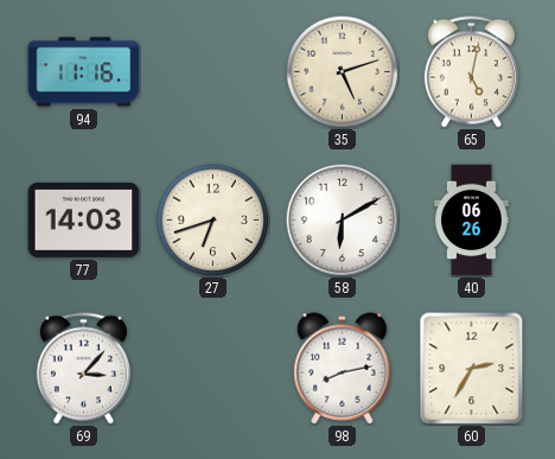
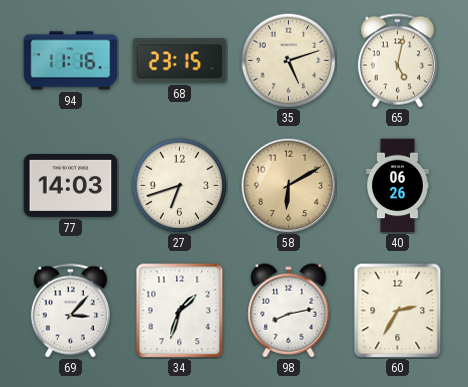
68: none -> 23:15
58 dial: white -> champagne
34: none -> 1:33
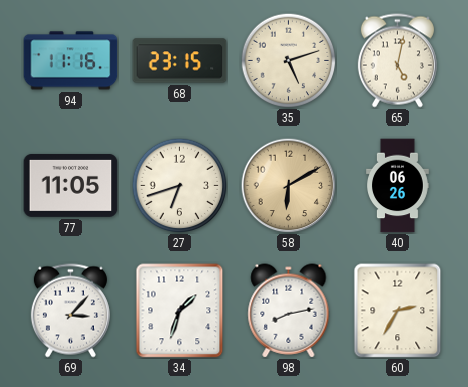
77: 14:03 -> 11:05
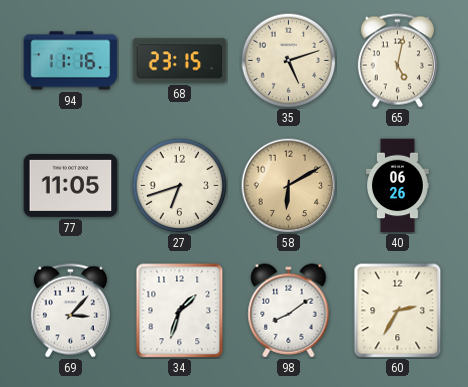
98: 8:13 -> 8:09
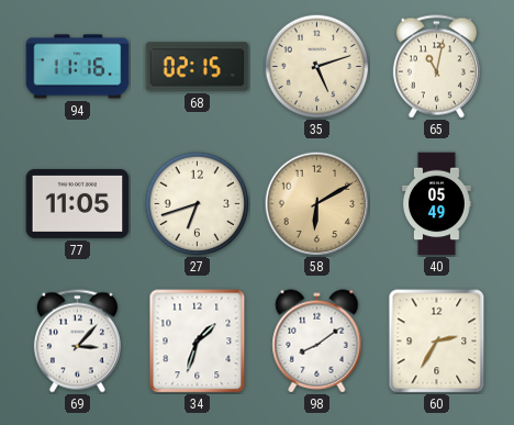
68: 23:15 -> 02:15
65: 5:02 -> 11:02
40: 06:26 -> 05:49
